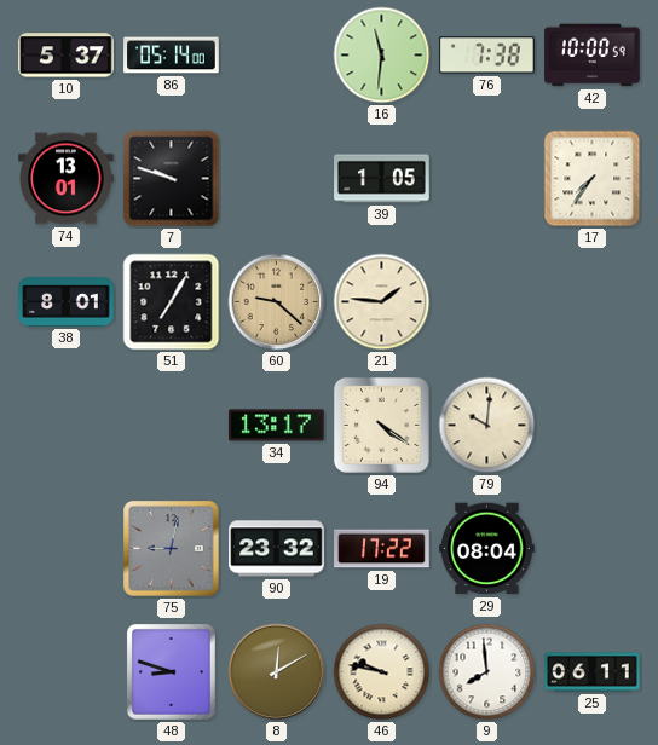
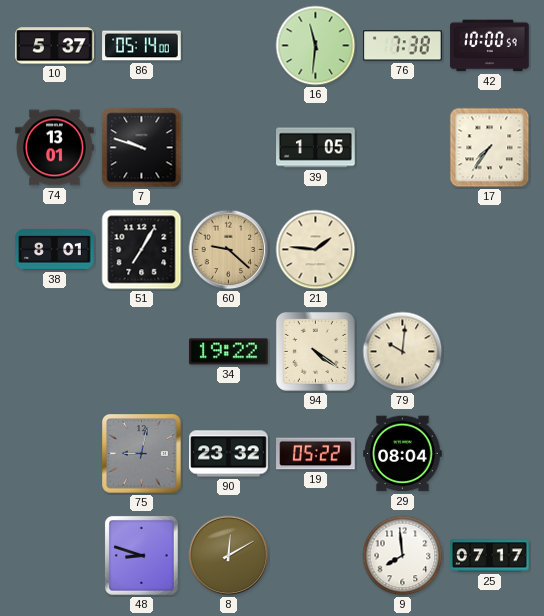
34: 13:17 -> 19:22
19: 17:22 -> 05:22
46: 9:47 -> none
25: 06:11 -> 07:17
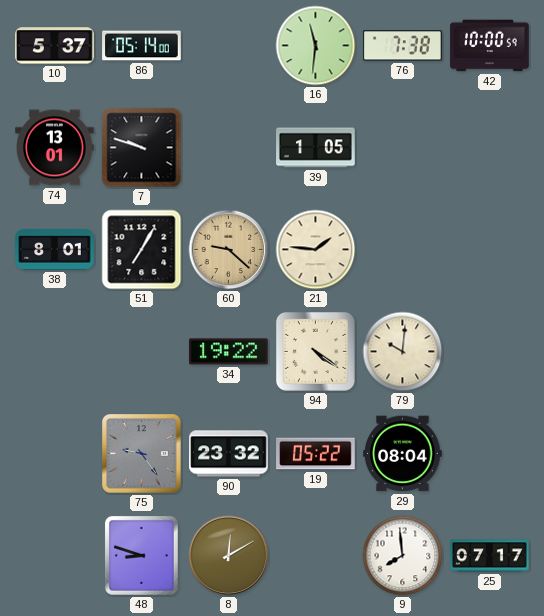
17: 7:36 -> none
75: 9:02 -> 9:24
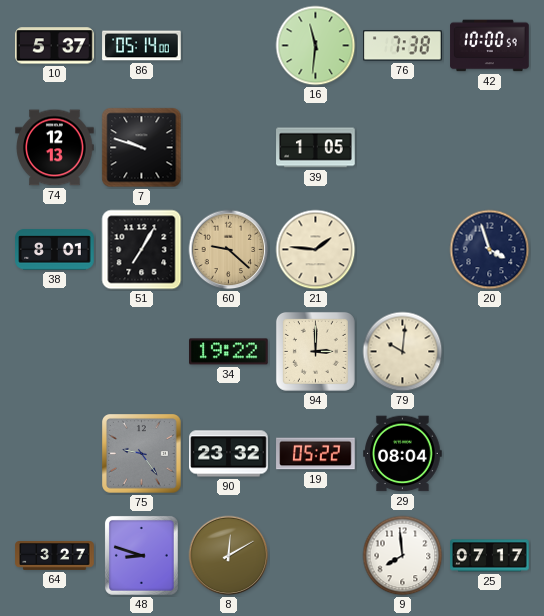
74: 13:01 -> 12:13
20: none -> 3:57
94: 4:21 -> 3:00
64: none -> 3:27
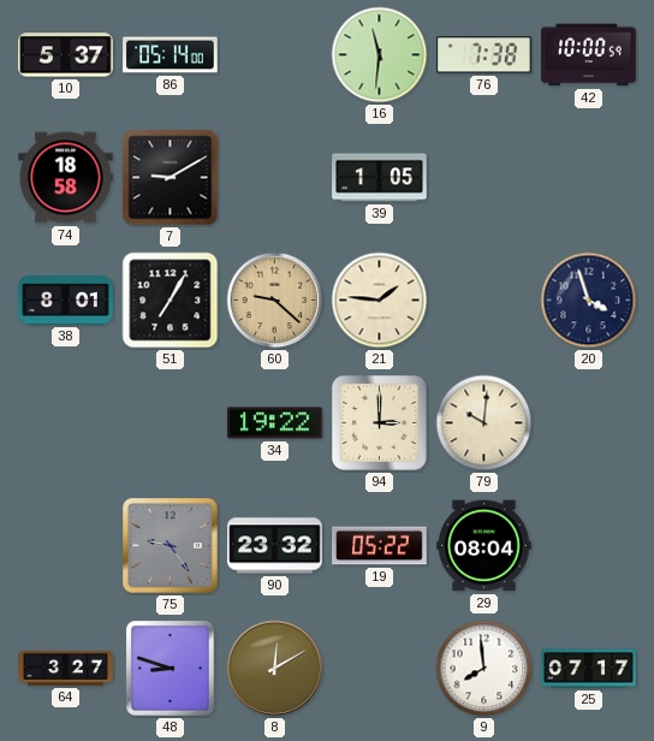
74: 12:13 -> 18:58
7: 9:48 -> 9:10
